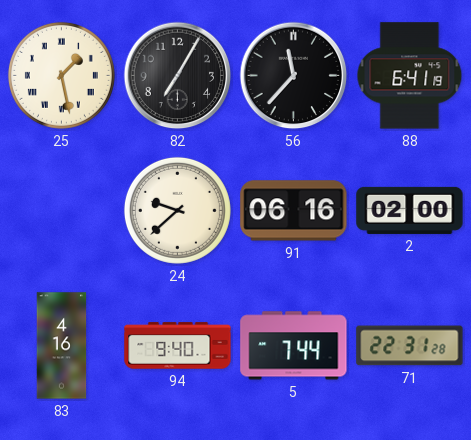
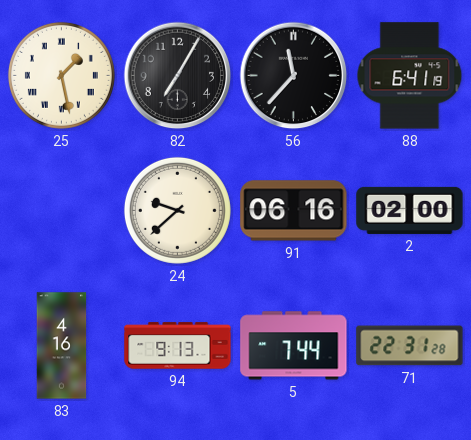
94: 9:40 -> 9:13
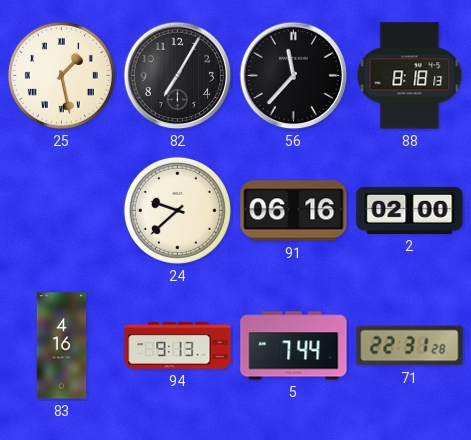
88: 6:41 -> 8:18
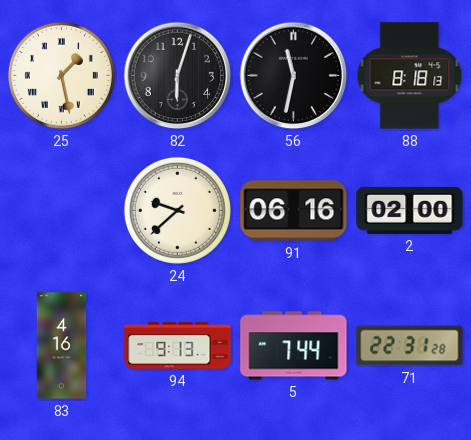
82: 7:05 -> 6:03
56: 11:37 -> 11:32
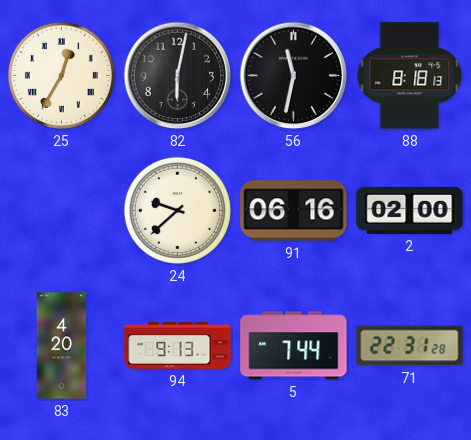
25: 1:28 -> 12:35
82: 6:03 -> 6:02
83: 4:16 -> 4:20
